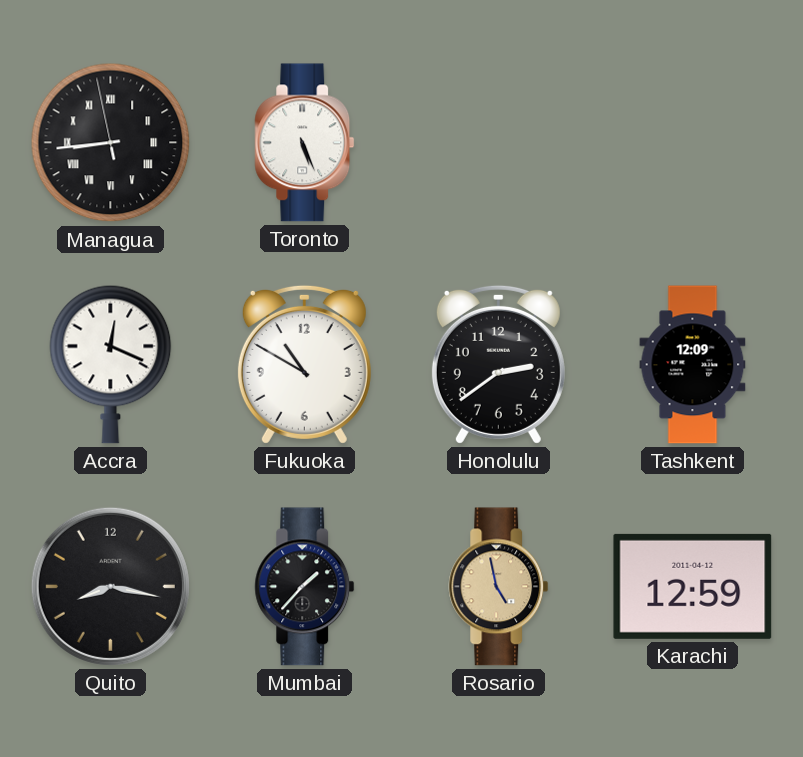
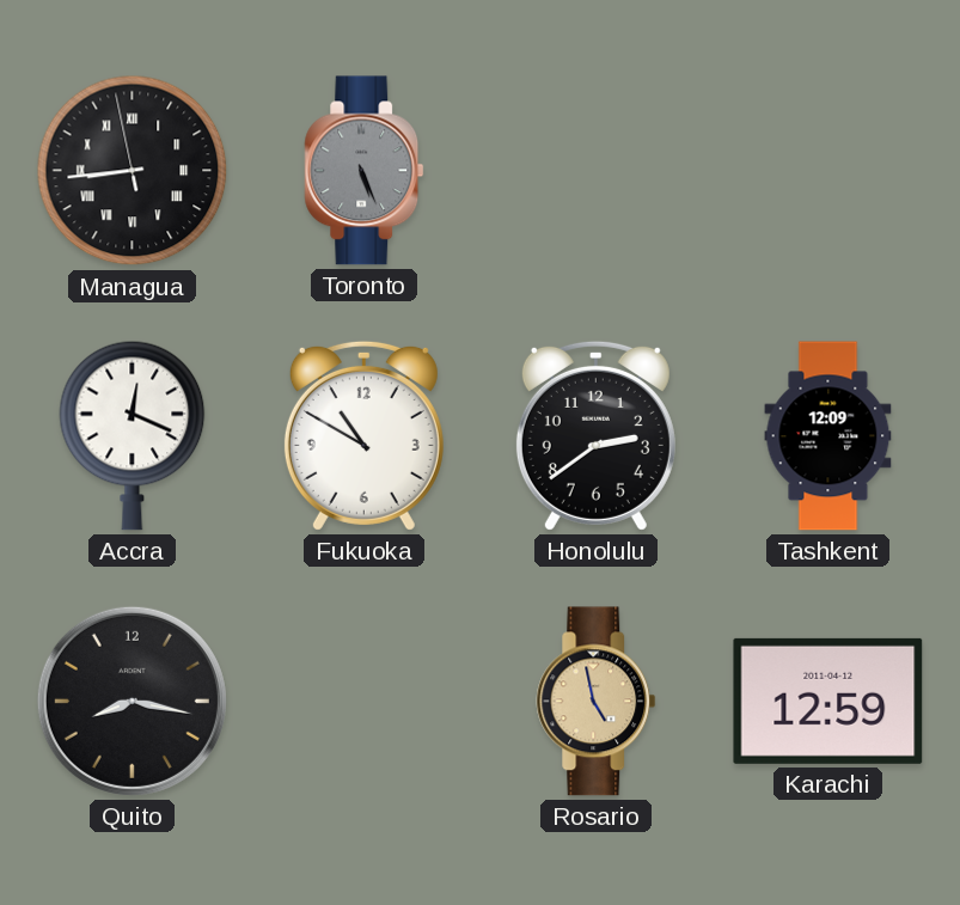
Toronto dial: white -> grey
Mumbai: 1:37 -> none
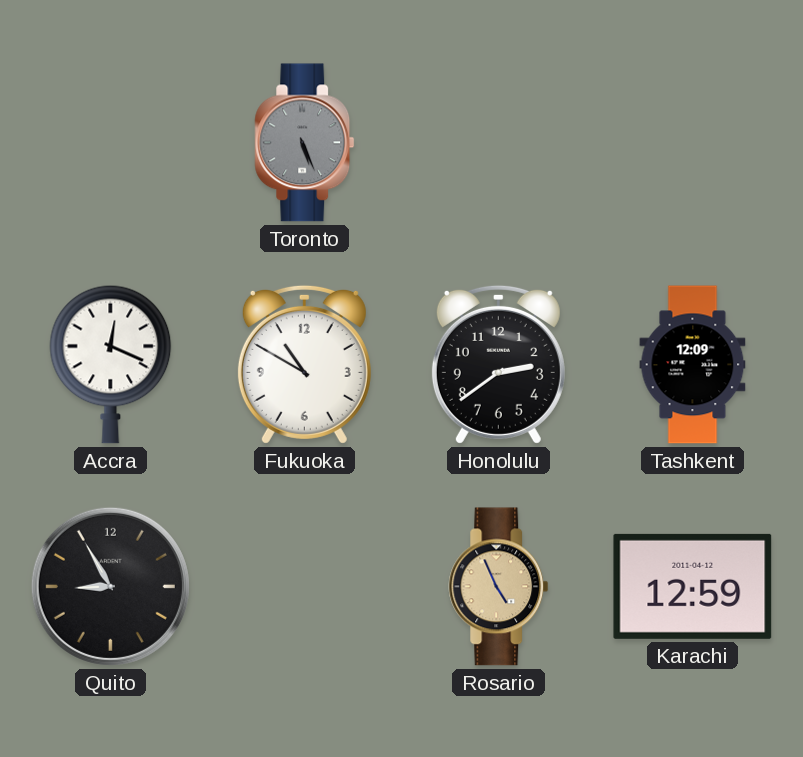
Managua: 8:43 -> none
Quito: 8:17 -> 8:55
Rosario: 4:58 -> 4:56
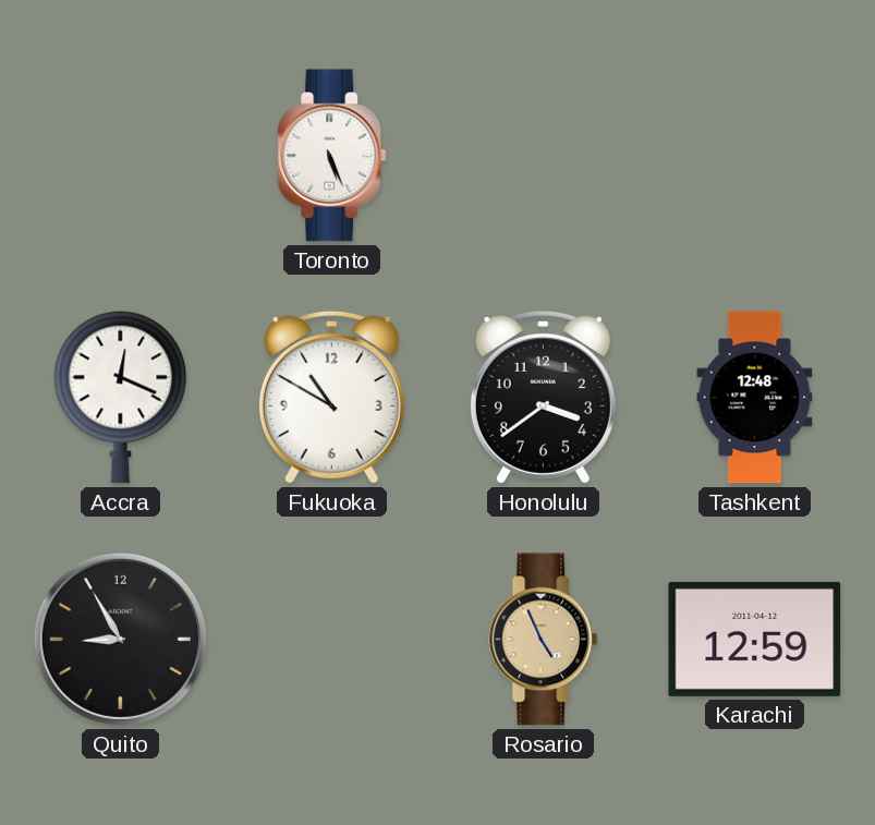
Toronto dial: grey -> white
Honolulu: 2:39 -> 3:39
Tashkent: 12:09 -> 12:48
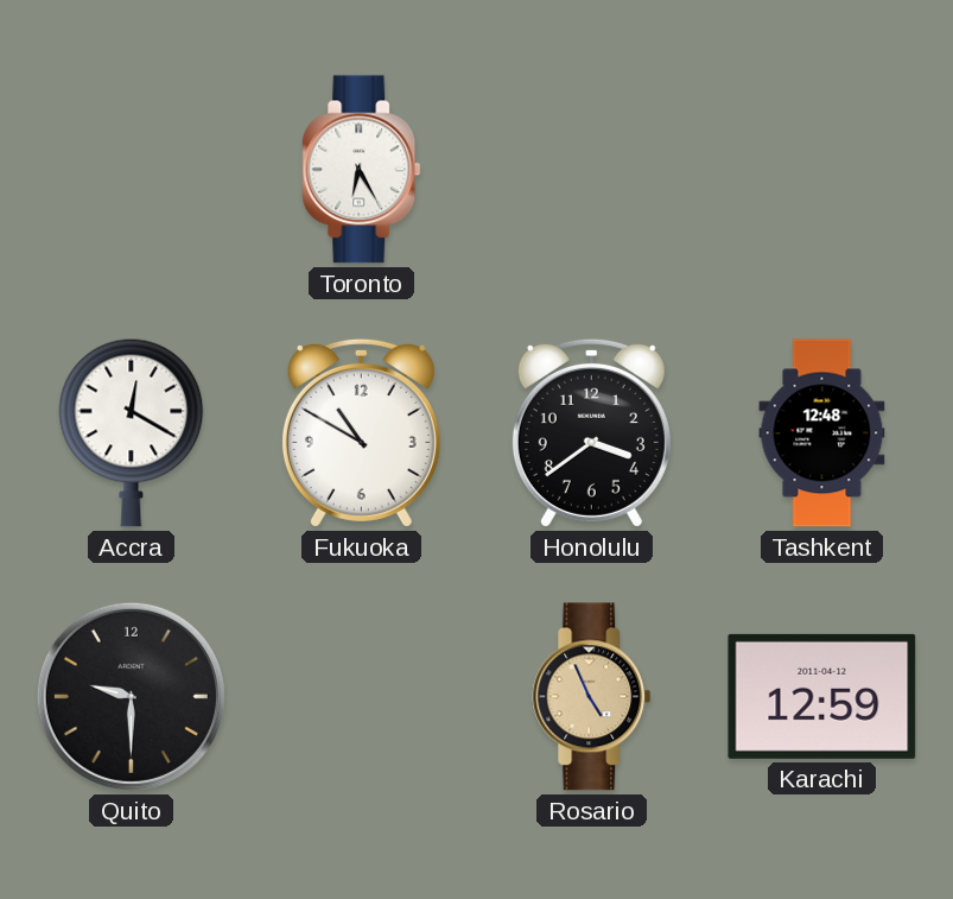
Toronto: 5:26 -> 6:25
Accra: 12:19 -> 12:20
Quito: 8:55 -> 9:30
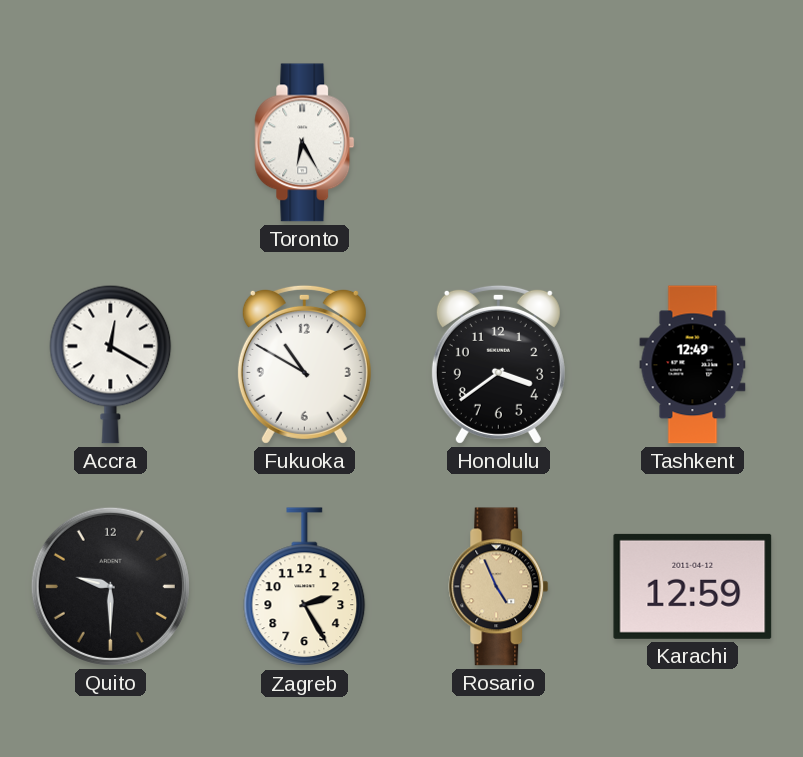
Tashkent: 12:48 -> 12:49
Zagreb: none -> 2:25
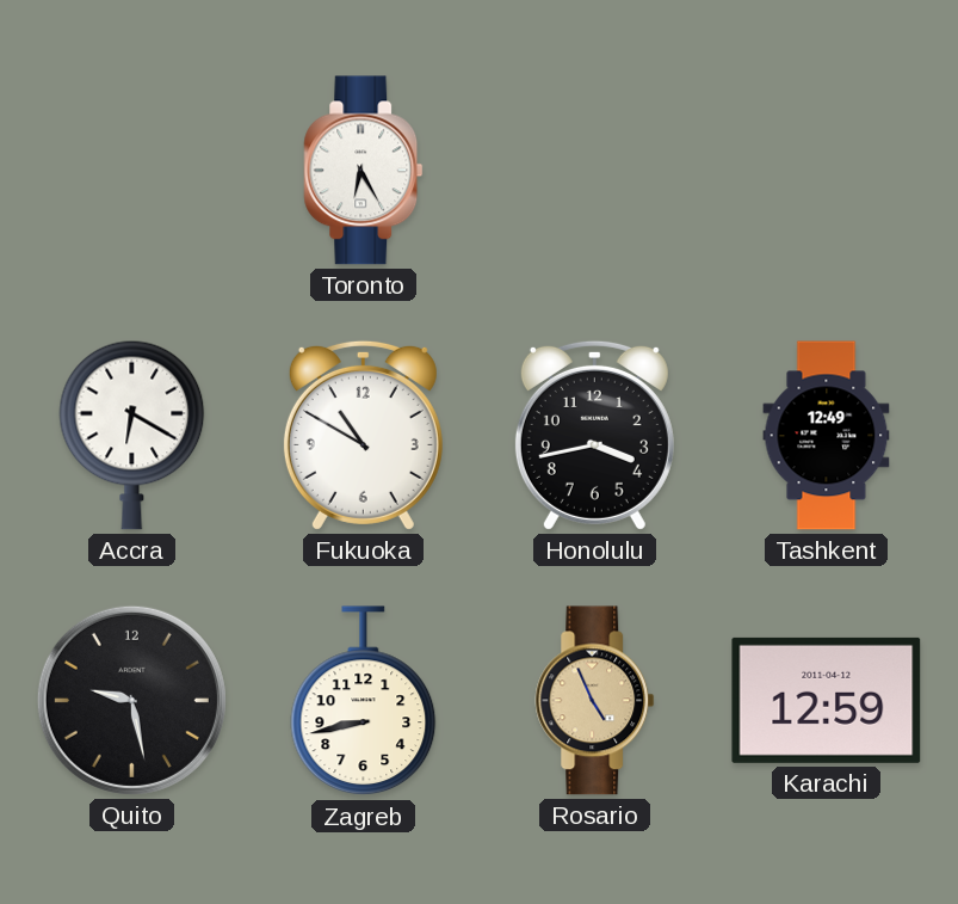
Accra: 12:20 -> 6:20
Honolulu: 3:39 -> 3:43
Quito: 9:30 -> 9:28
Zagreb: 2:25 -> 8:43
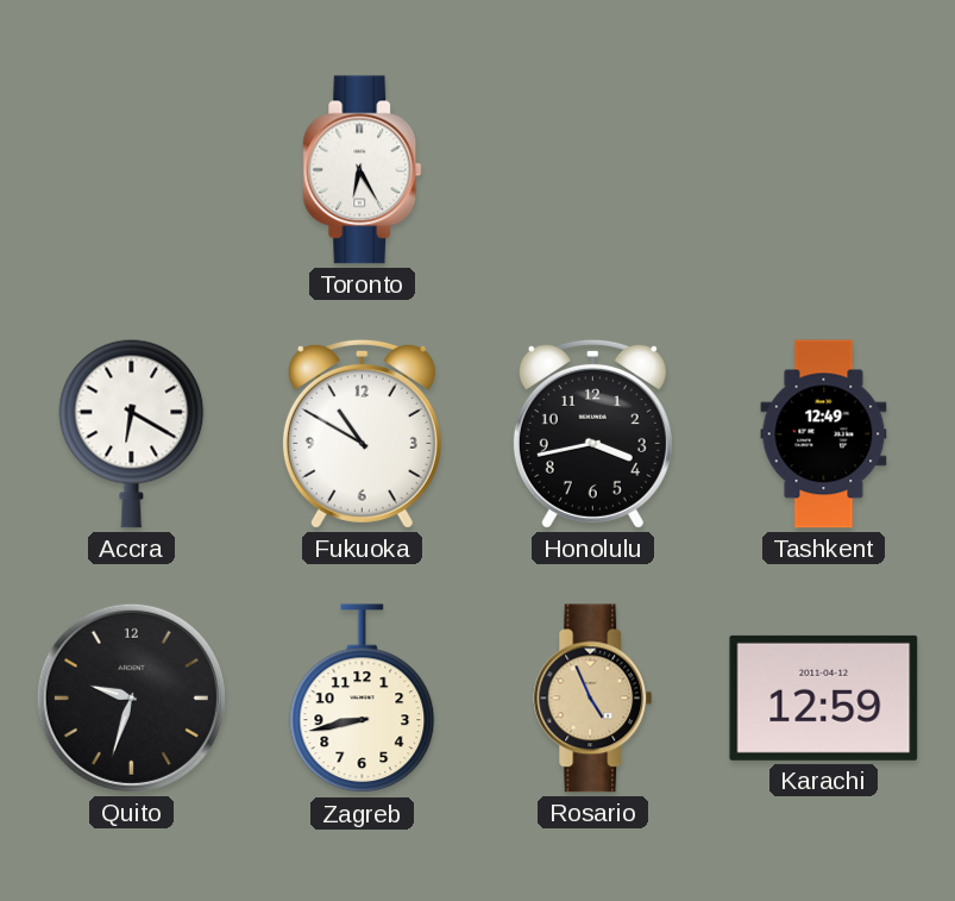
Quito: 9:28 -> 9:33
